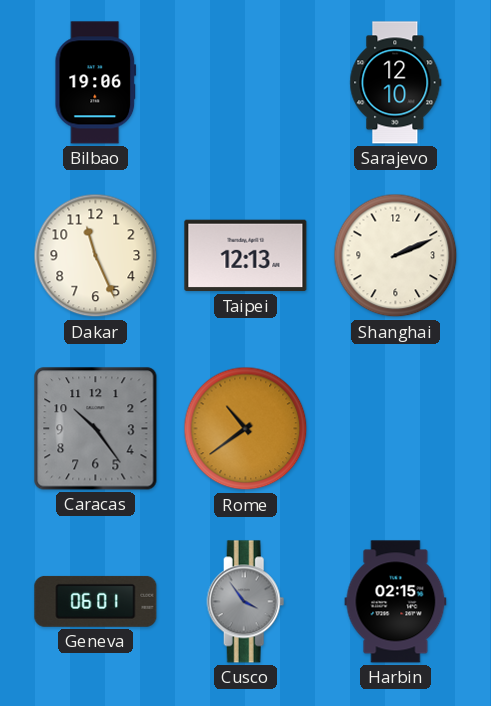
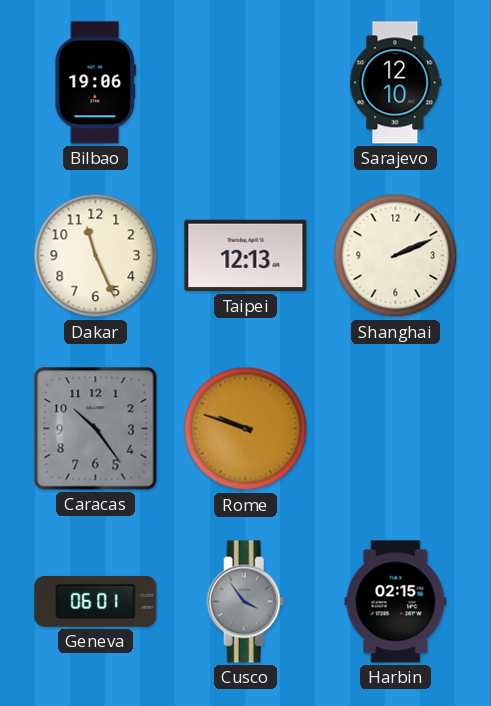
Rome: 10:39 -> 9:48
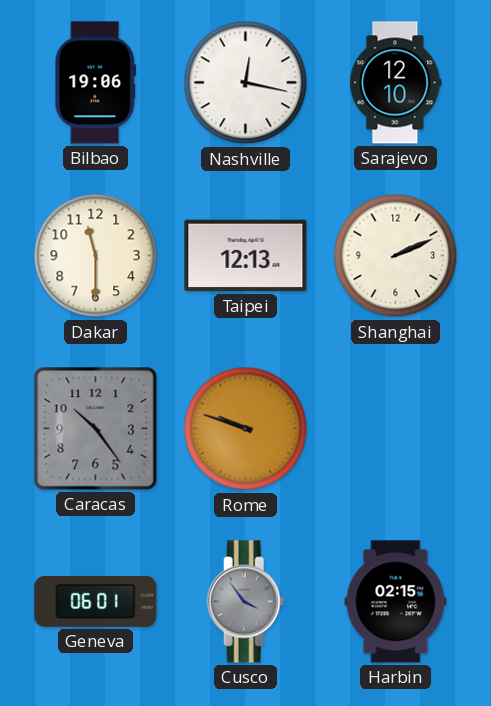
Nashville: none -> 12:17
Dakar: 11:26 -> 11:30
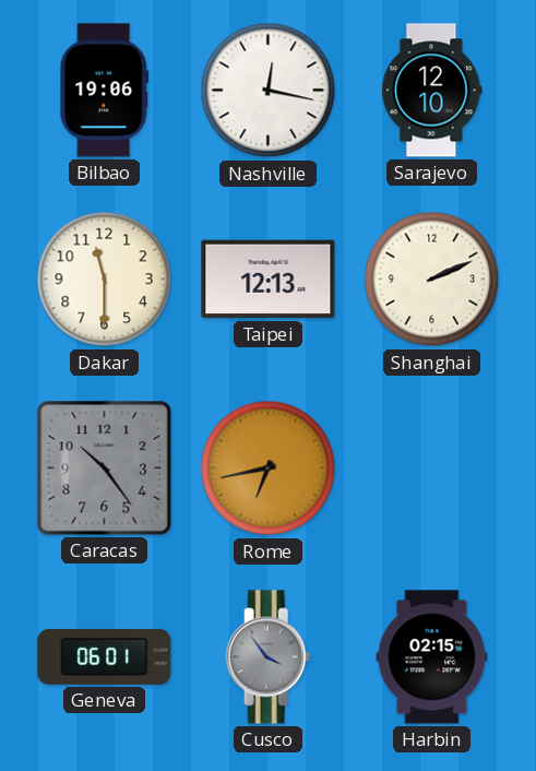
Rome: 9:48 -> 6:43
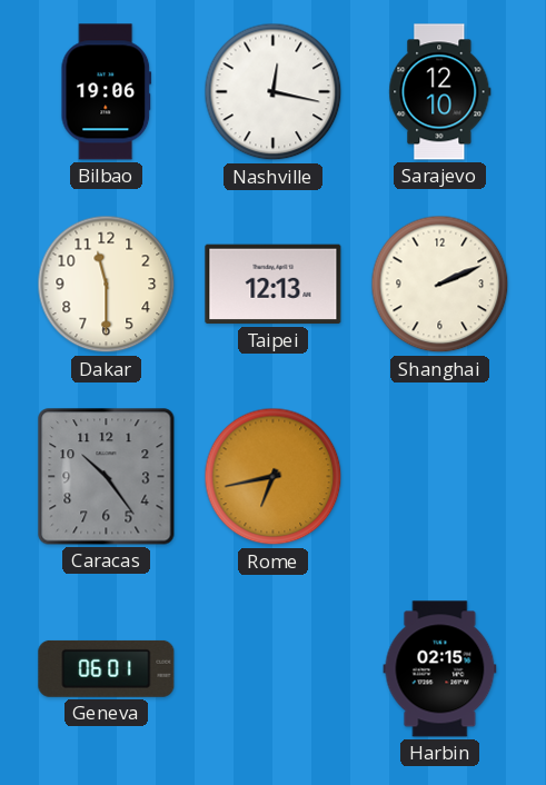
Cusco: 3:54 -> none
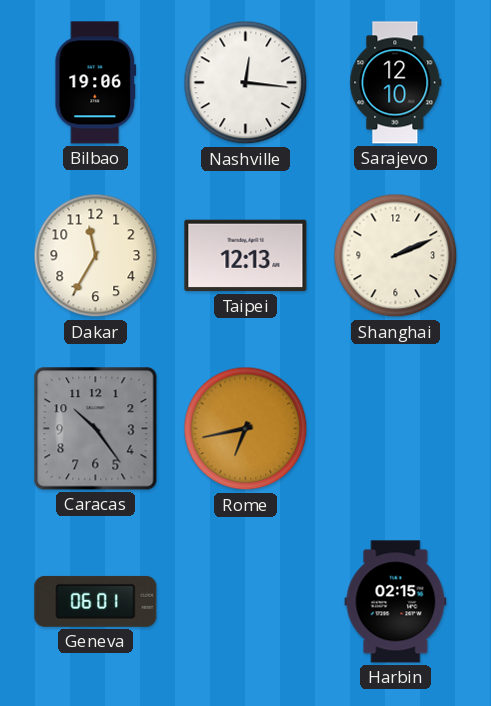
Nashville: 12:17 -> 12:16
Dakar: 11:30 -> 11:35
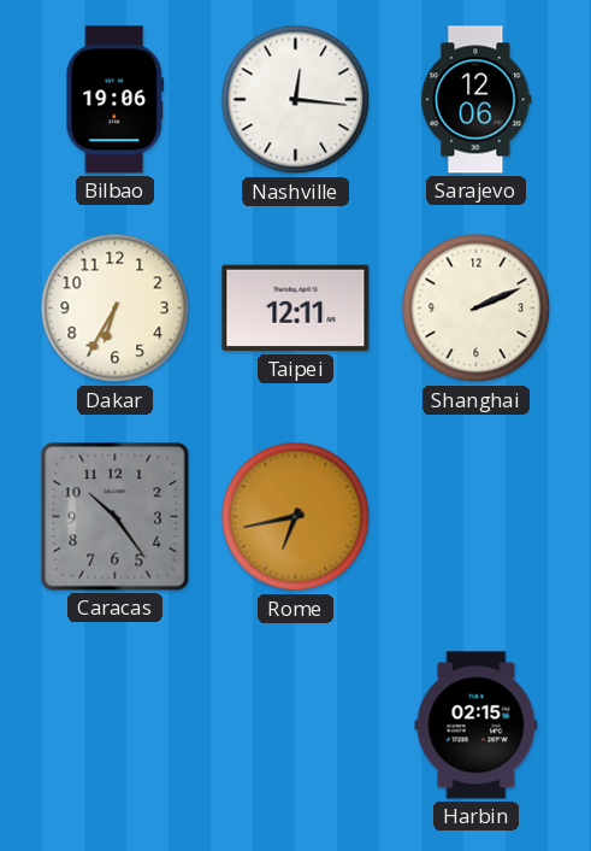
Sarajevo: 12:10 -> 12:06
Dakar: 11:35 -> 6:35
Taipei: 12:13 -> 12:11
Geneva: 06:01 -> none
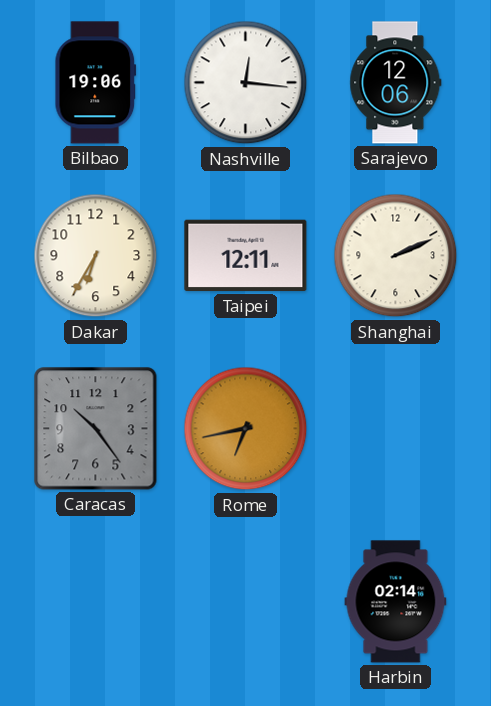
Harbin: 02:15 -> 02:14
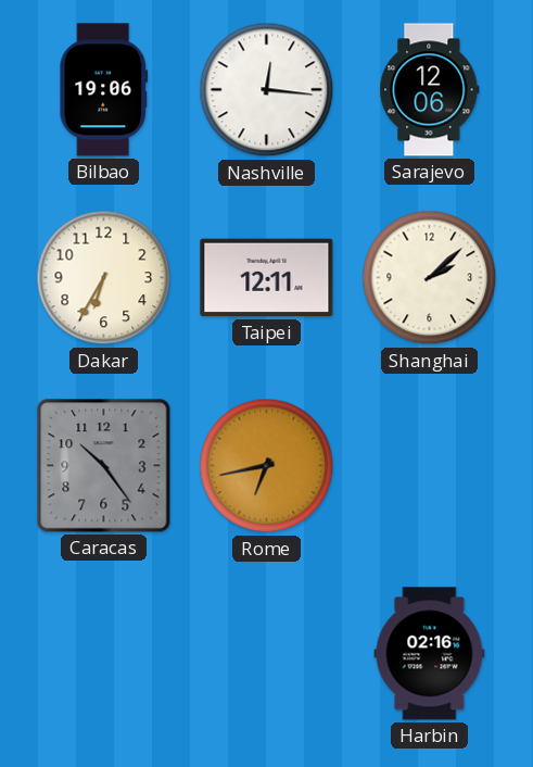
Shanghai: 2:11 -> 2:08
Harbin: 02:14 -> 02:16
